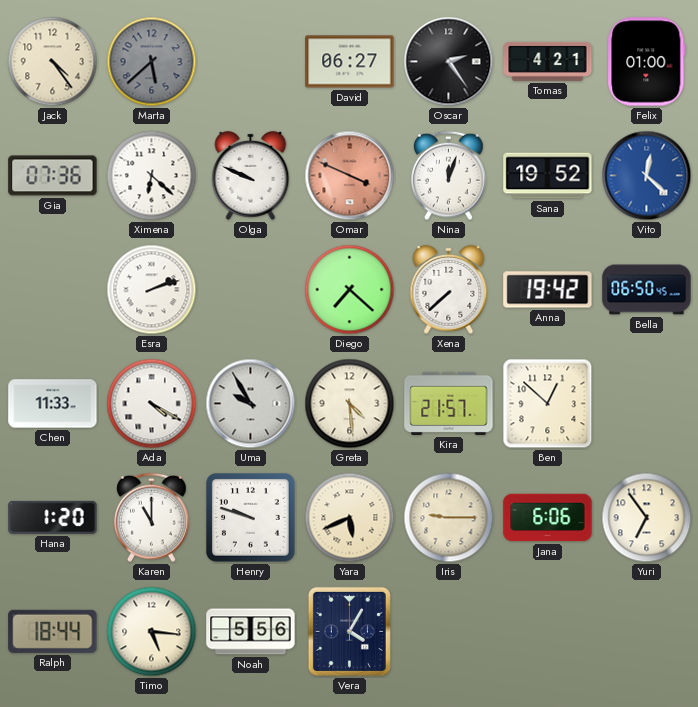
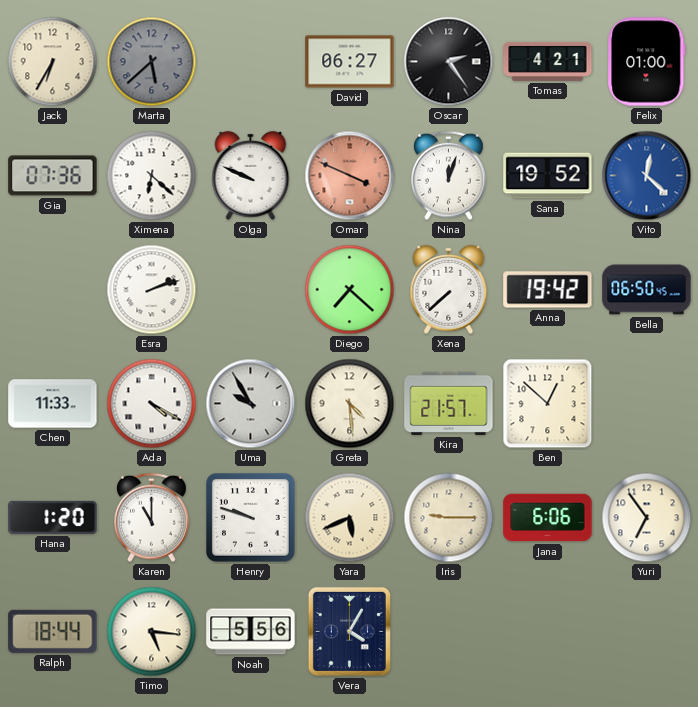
Jack: 4:24 -> 6:35
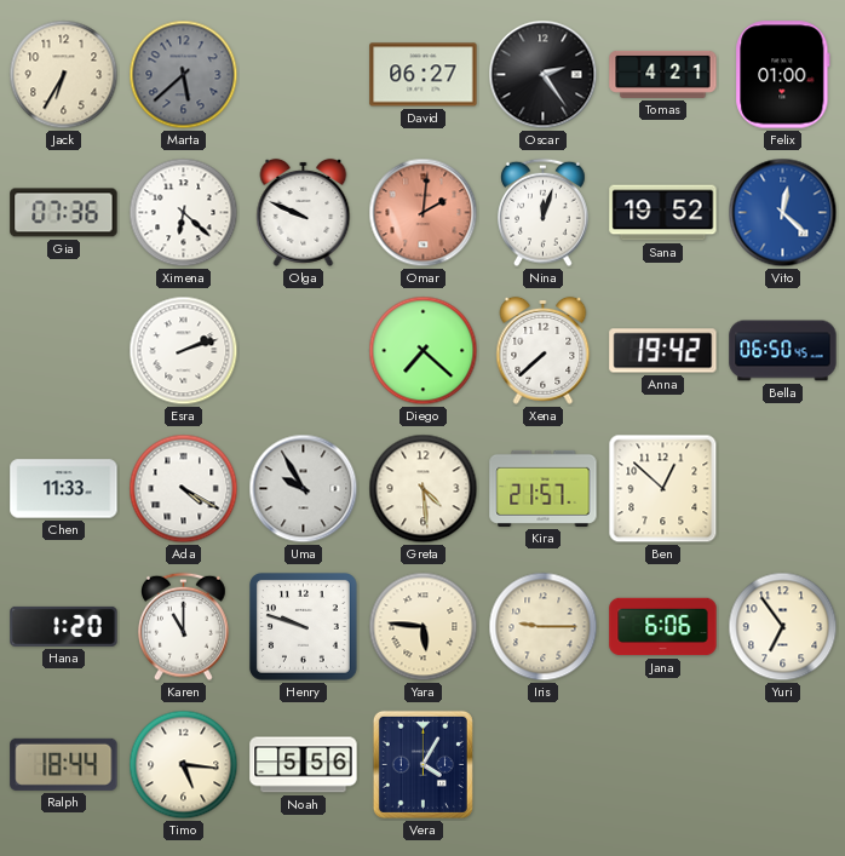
Omar: 3:49 -> 2:01
Yara: 5:41 -> 5:46
